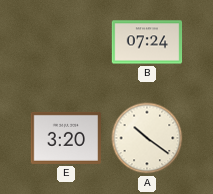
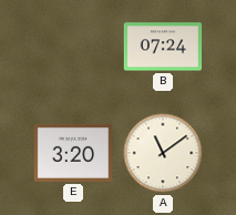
A: 10:21 -> 11:09
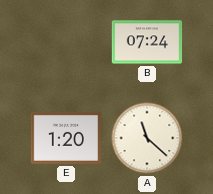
E: 3:20 -> 1:20
A: 11:09 -> 11:22
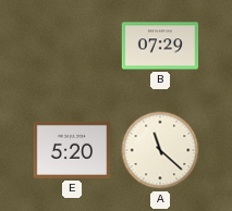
B: 07:24 -> 07:29
E: 1:20 -> 5:20
